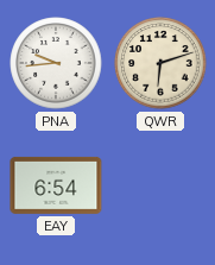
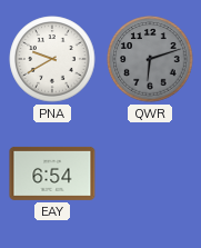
PNA: 9:44 -> 9:40
QWR dial: cream -> grey
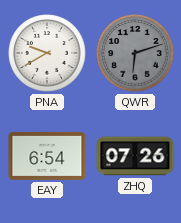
ZHQ: none -> 07:26
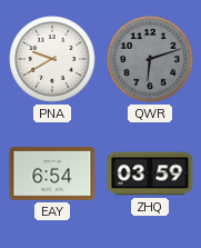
ZHQ: 07:26 -> 03:59
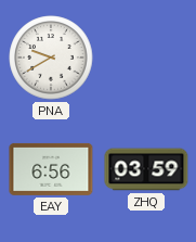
QWR: 6:12 -> none
EAY: 6:54 -> 6:56
